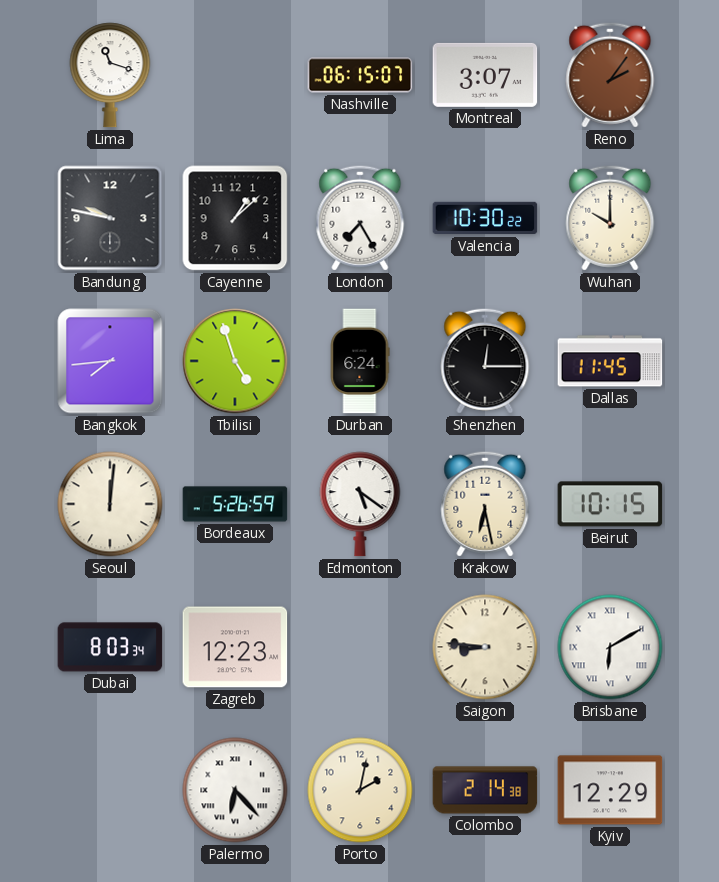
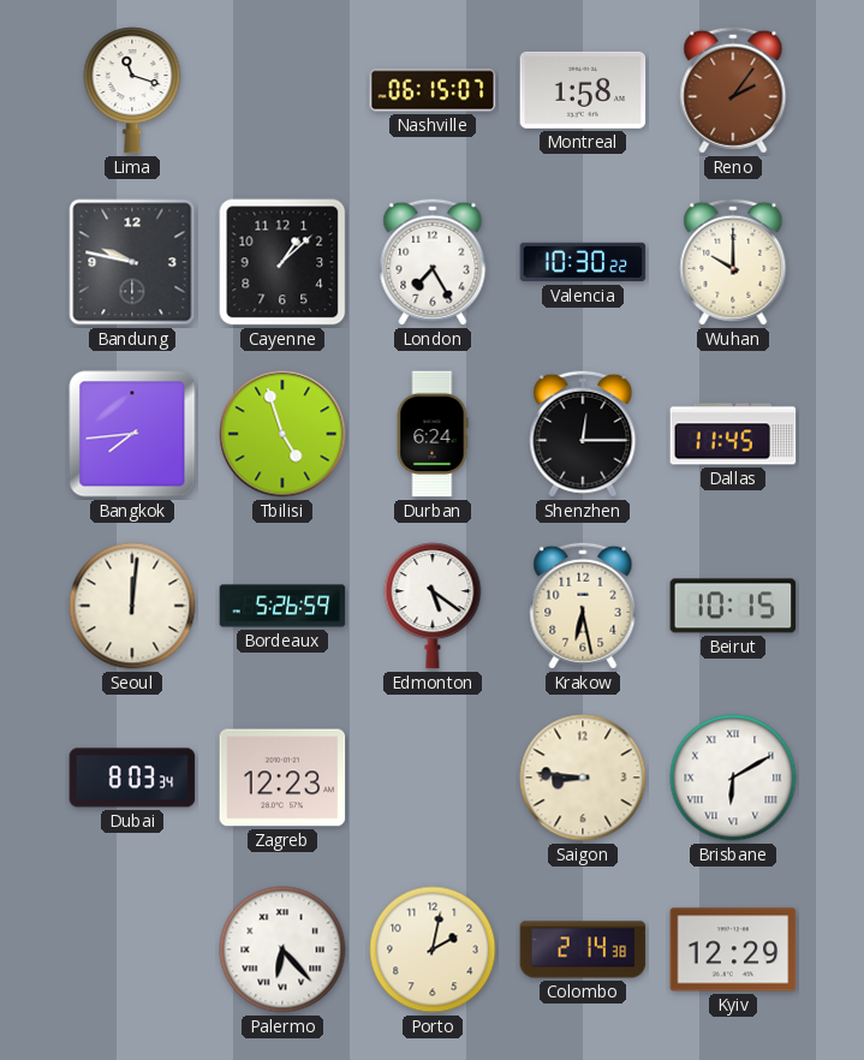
Montreal: 3:07 -> 1:58
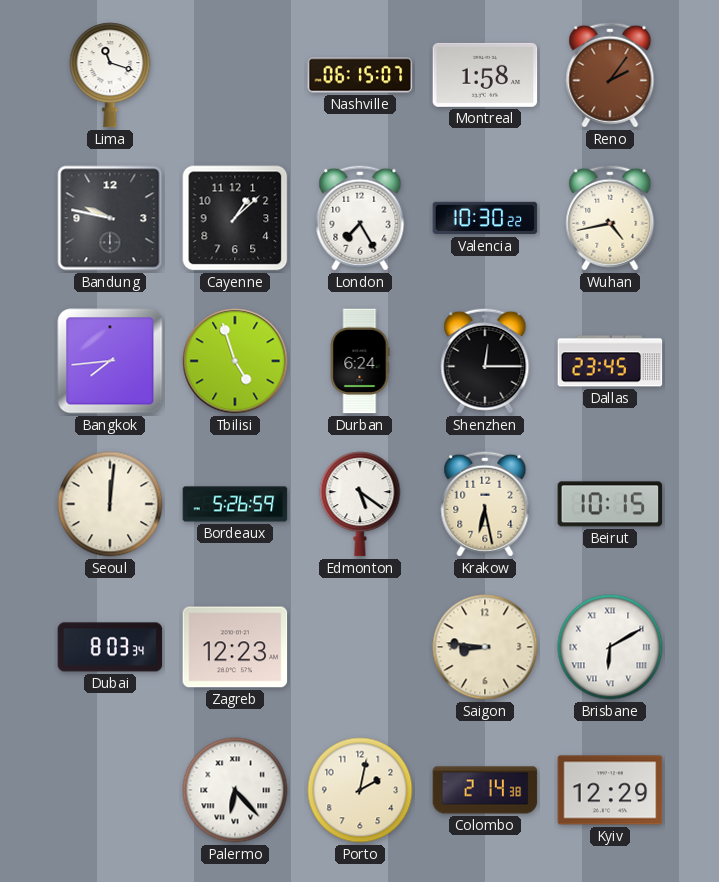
Wuhan: 10:00 -> 4:43
Dallas: 11:45 -> 23:45
